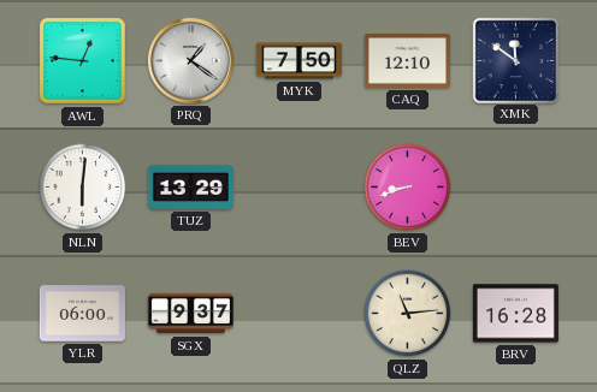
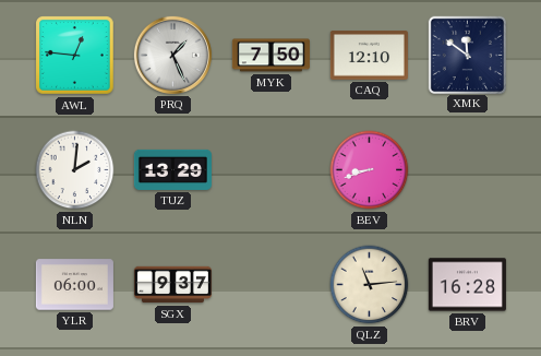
PRQ: 1:21 -> 1:26
NLN: 6:01 -> 2:01
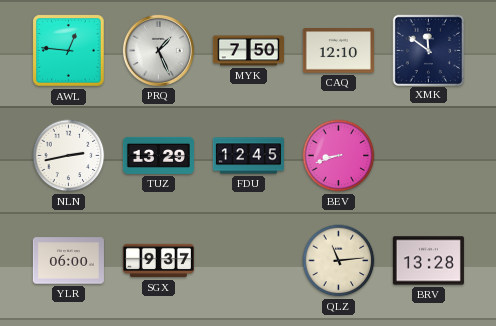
NLN: 2:01 -> 2:43
FDU: none -> 12:45
BRV: 16:28 -> 13:28
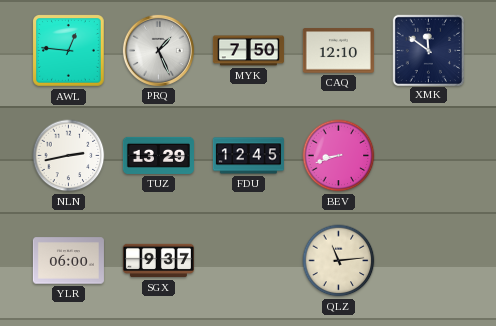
BRV: 13:28 -> none
